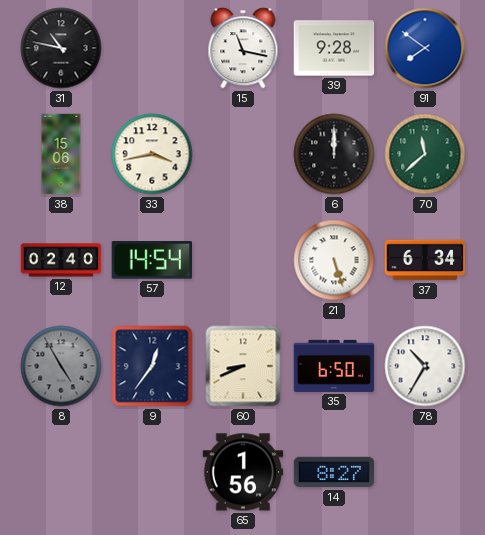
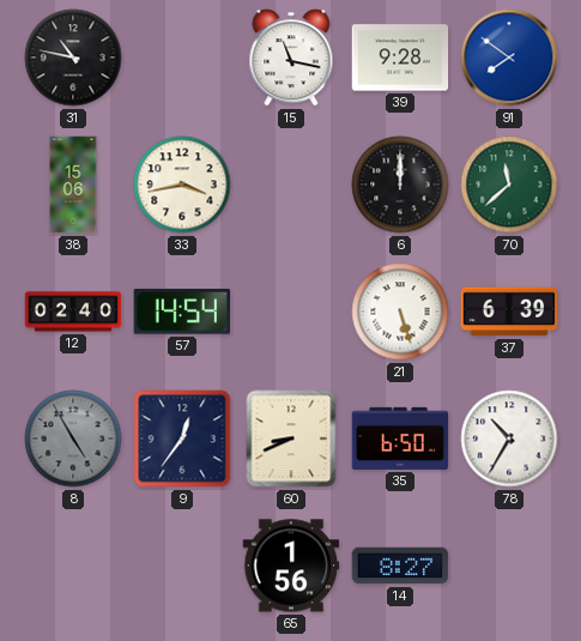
37: 6:34 -> 6:39
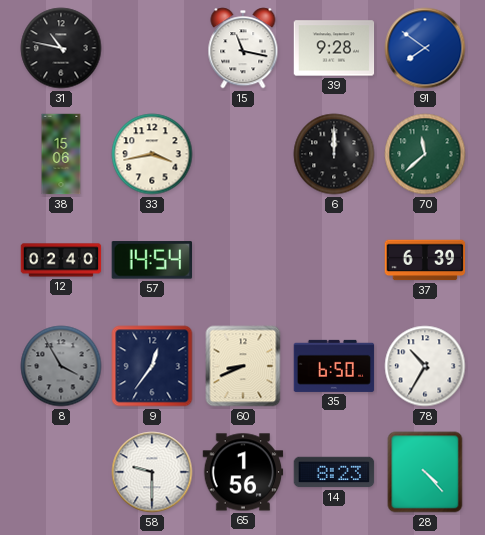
21: 5:27 -> none
8: 4:55 -> 3:55
58: none -> 9:30
14: 8:27 -> 8:23
28: none -> 4:23
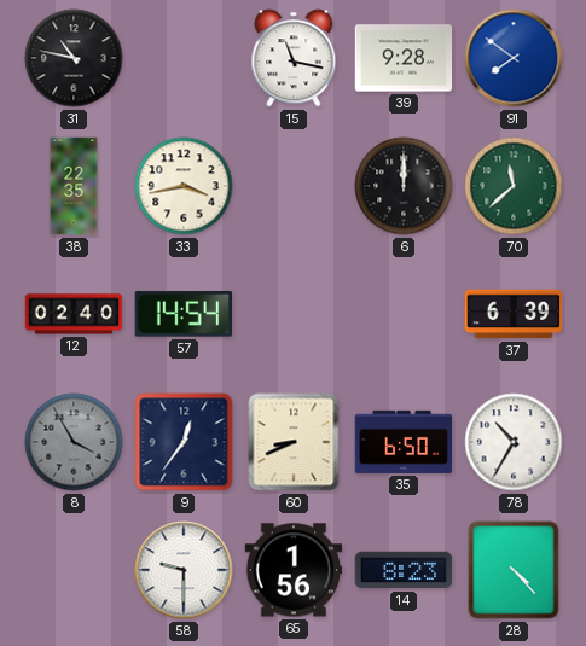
38: 15:06 -> 22:35
